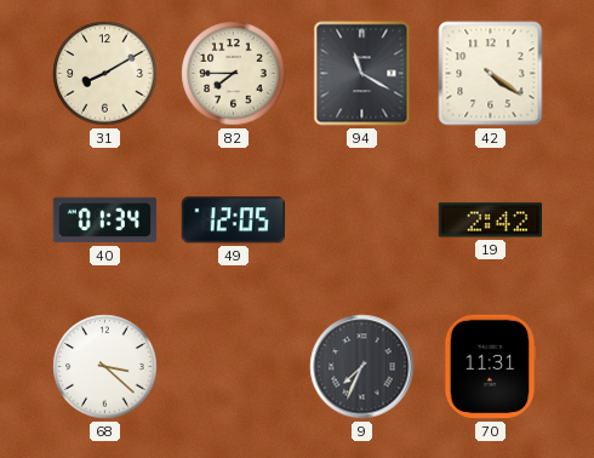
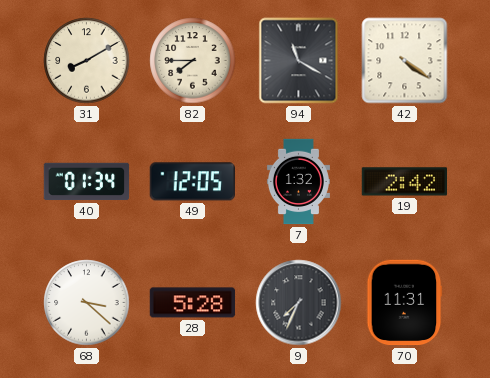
7: none -> 1:32
28: none -> 5:28
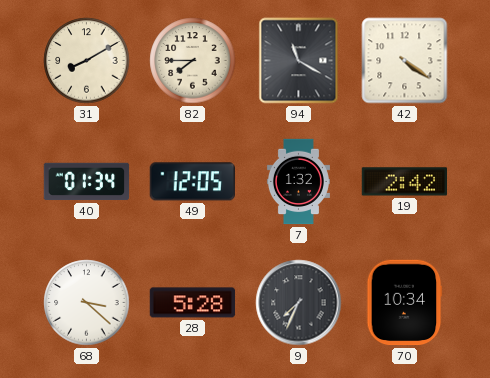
70: 11:31 -> 10:34
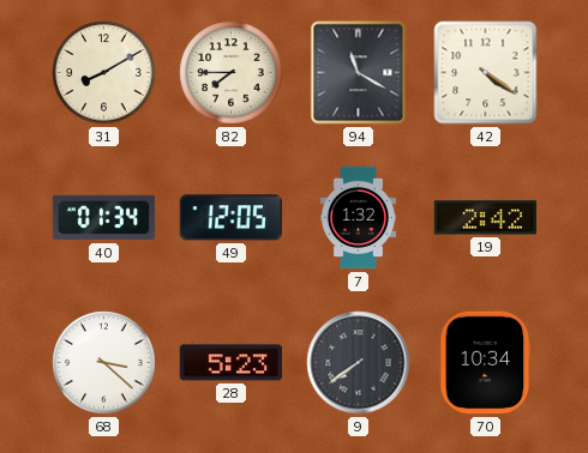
28: 5:28 -> 5:23
9: 7:34 -> 7:39
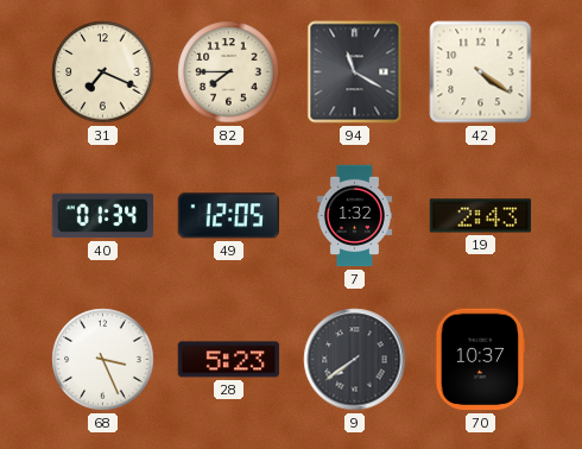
31: 8:10 -> 7:19
19: 2:42 -> 2:43
68: 3:22 -> 3:26
70: 10:34 -> 10:37
